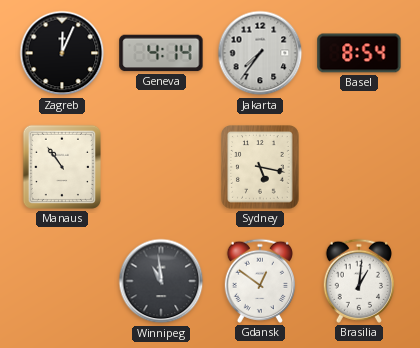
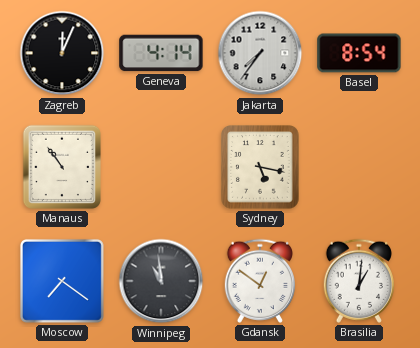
Moscow: none -> 7:21
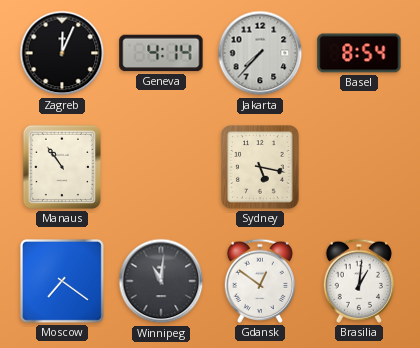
Jakarta: 7:36 -> 7:37
Winnipeg: 10:59 -> 11:01
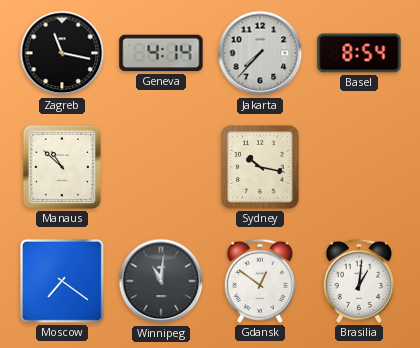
Zagreb: 12:04 -> 11:17
Manaus: 10:54 -> 10:52
Sydney: 5:17 -> 10:17
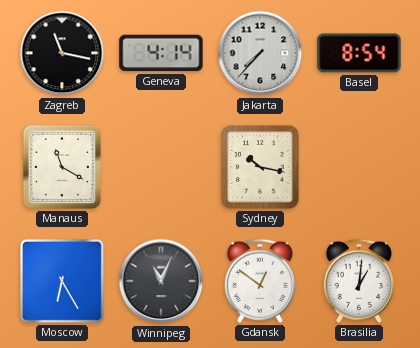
Manaus: 10:52 -> 11:20
Moscow: 7:21 -> 6:25
Winnipeg: 11:01 -> 11:04
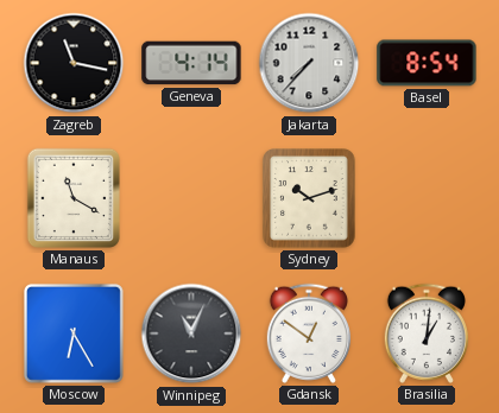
Sydney: 10:17 -> 10:12
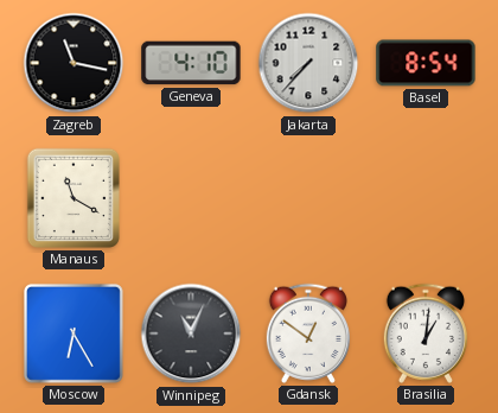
Geneva: 4:14 -> 4:10
Sydney: 10:12 -> none
